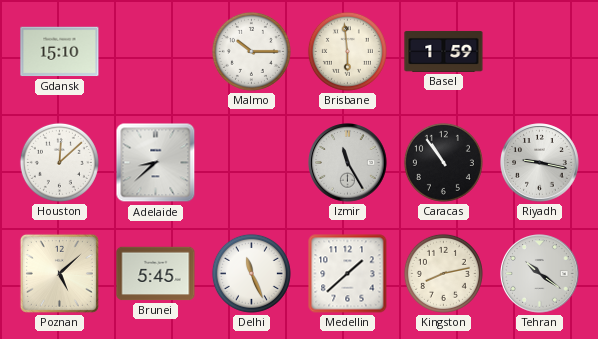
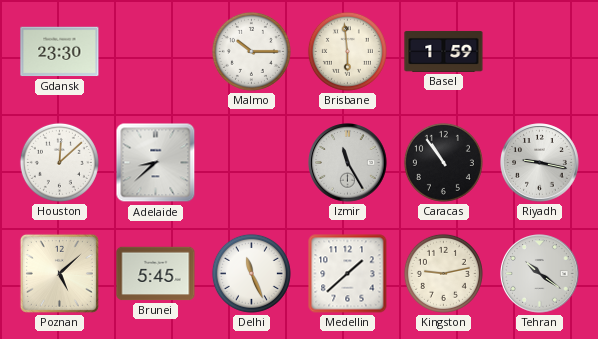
Gdansk: 15:10 -> 23:30
Kingston: 8:13 -> 9:13
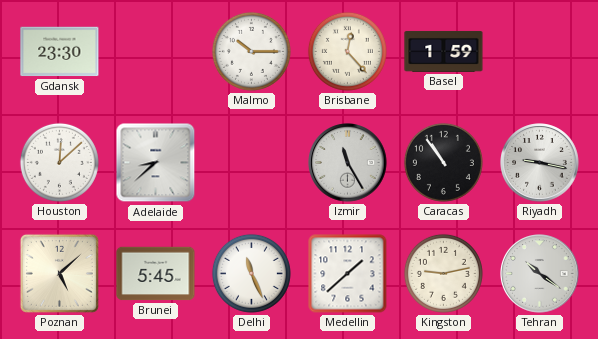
Brisbane: 5:59 -> 12:23
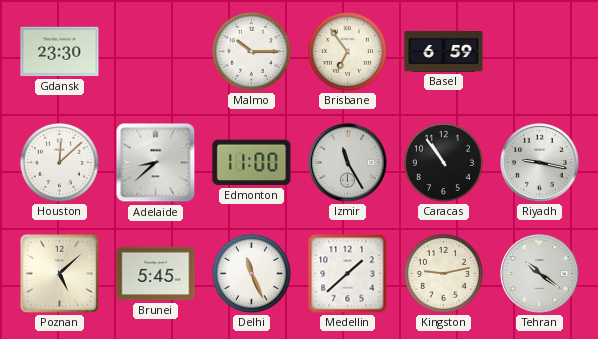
Brisbane: 12:23 -> 6:54
Basel: 1:59 -> 6:59
Edmonton: none -> 11:00
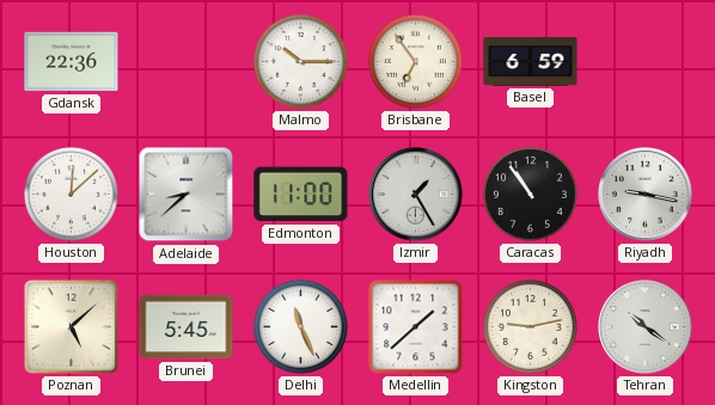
Gdansk: 23:30 -> 22:36
Izmir: 11:25 -> 1:25
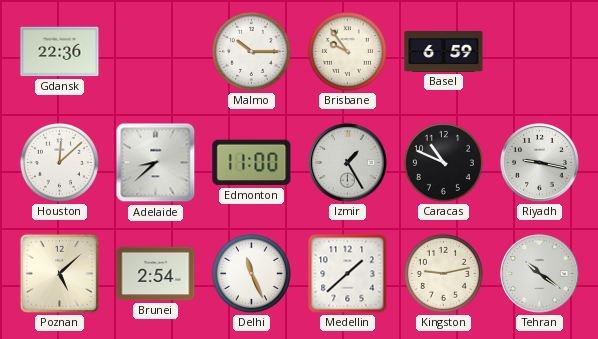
Brisbane: 6:54 -> 9:54
Caracas: 10:54 -> 10:49
Brunei: 5:45 -> 2:54
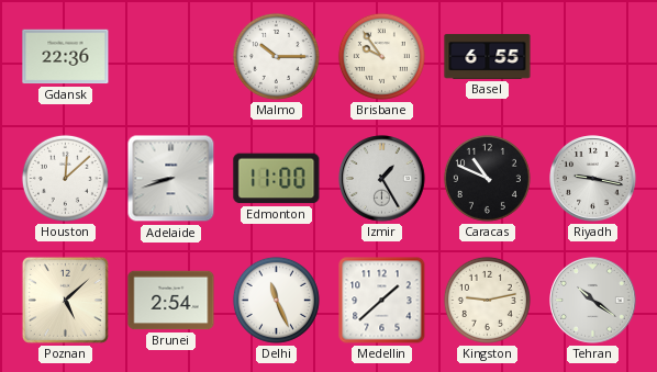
Basel: 6:59 -> 6:55
Adelaide: 8:38 -> 8:42
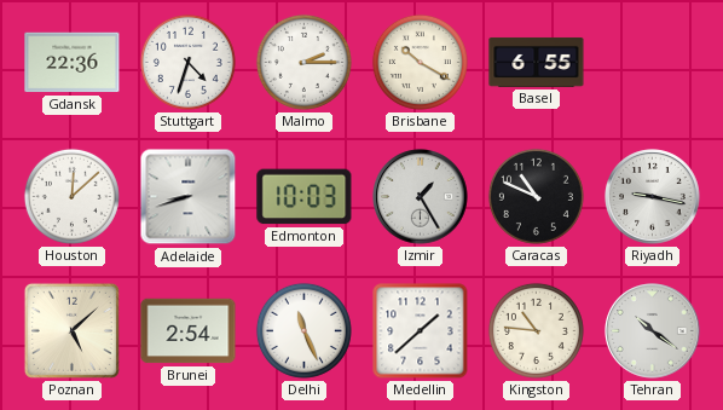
Stuttgart: none -> 4:33
Malmo: 10:15 -> 2:15
Brisbane: 9:54 -> 10:20
Edmonton: 11:00 -> 10:03
Kingston: 9:13 -> 10:46
